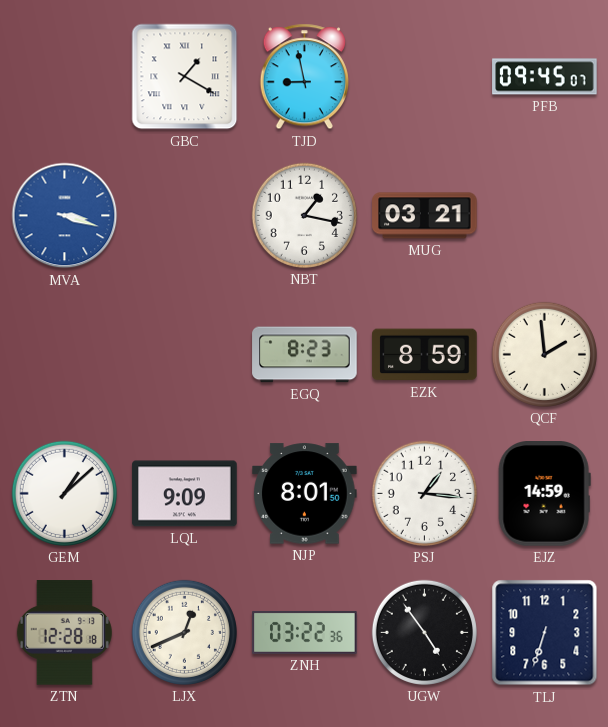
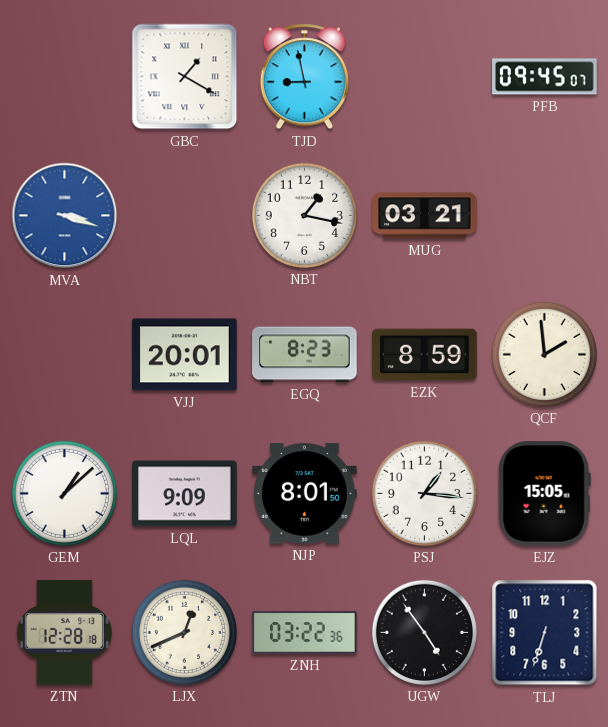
VJJ: none -> 20:01
EJZ: 14:59 -> 15:05
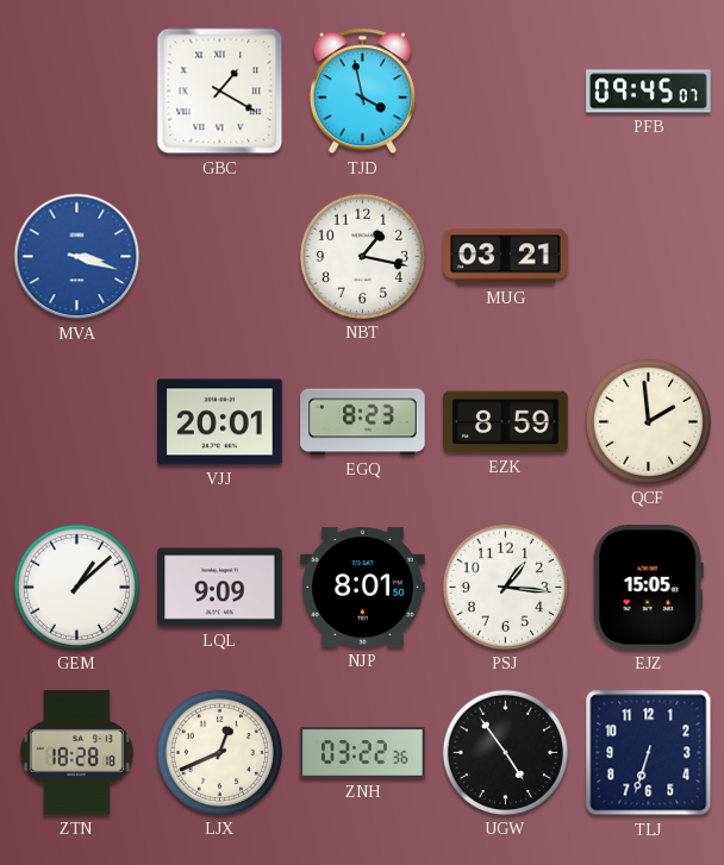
TJD: 8:58 -> 3:58
ZTN: 12:28 -> 18:28
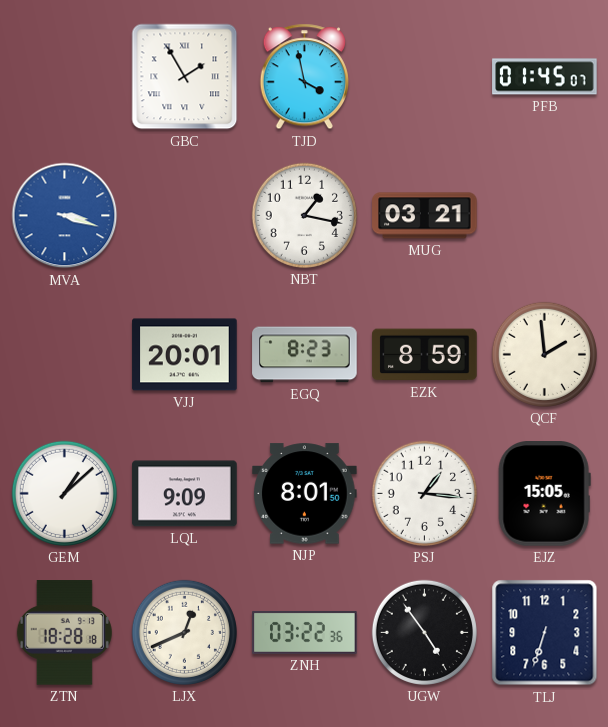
GBC: 1:20 -> 1:55
PFB: 09:45 -> 01:45
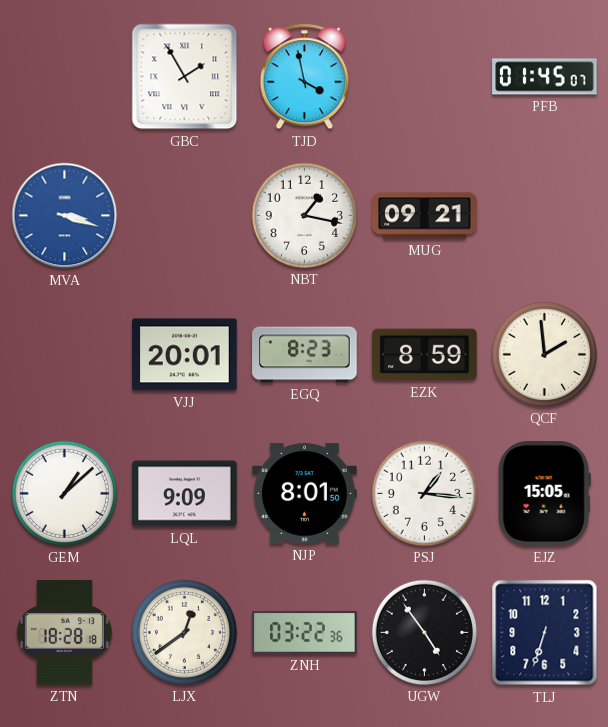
MUG: 03:21 -> 09:21
LJX: 12:41 -> 12:39
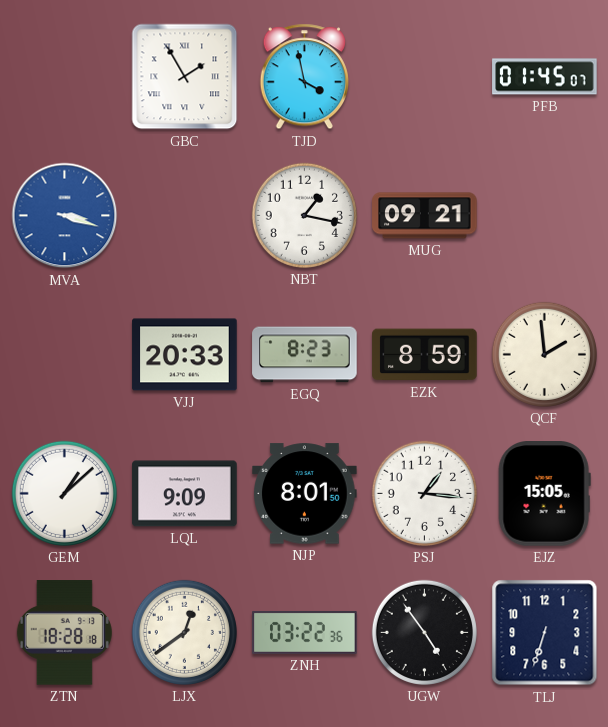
VJJ: 20:01 -> 20:33
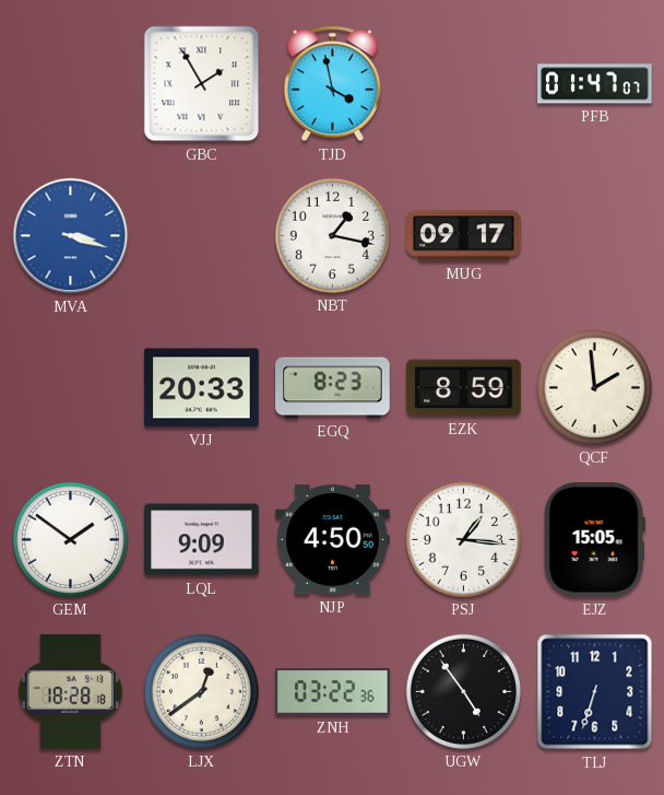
PFB: 01:45 -> 01:47
MUG: 09:21 -> 09:17
GEM: 1:08 -> 1:51
NJP: 8:01 -> 4:50
